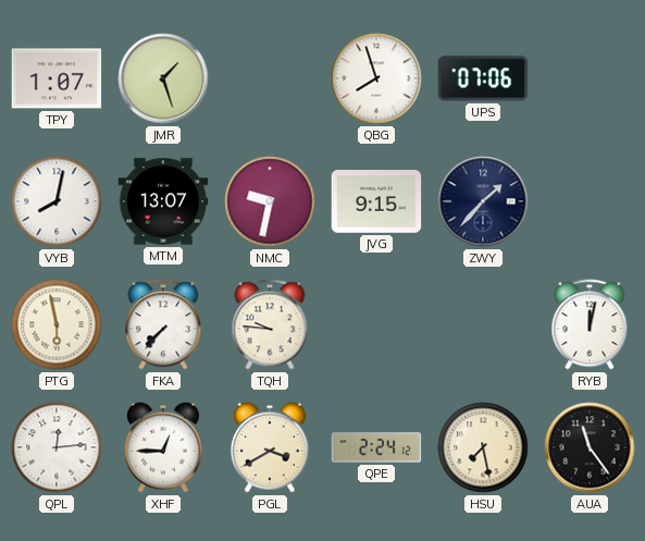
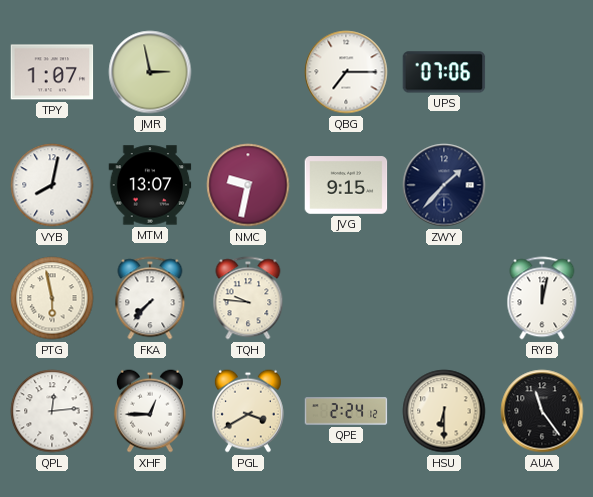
JMR: 1:27 -> 2:58
QBG: 7:57 -> 7:15
HSU: 7:28 -> 6:30
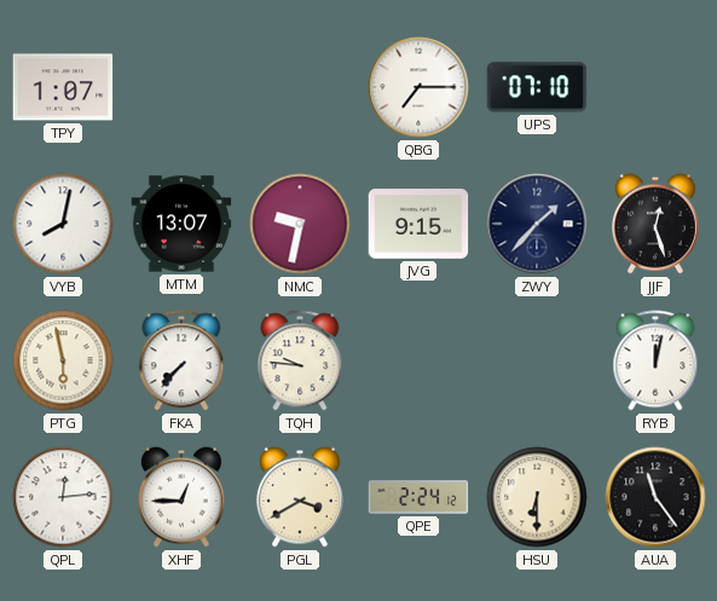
JMR: 2:58 -> none
UPS: 07:06 -> 07:10
JJF: none -> 12:27
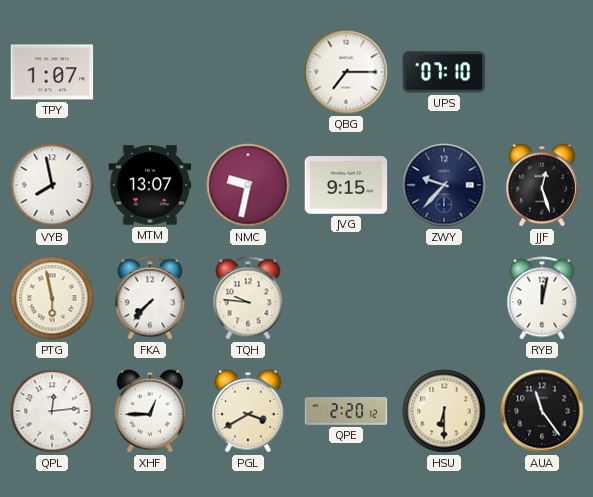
VYB: 8:02 -> 7:58
ZWY: 1:37 -> 9:37
QPE: 2:24 -> 2:20
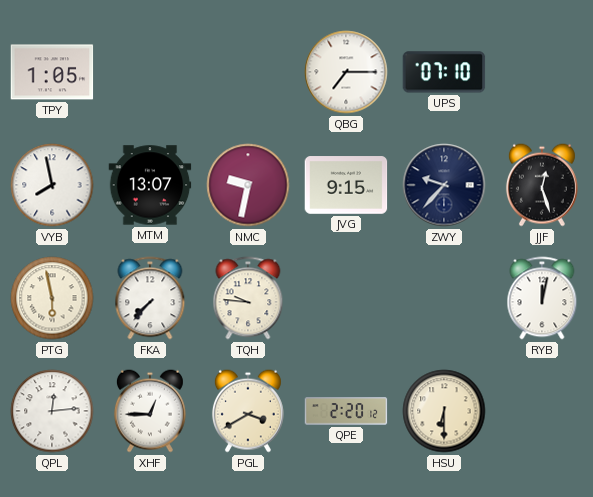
TPY: 1:07 -> 1:05
AUA: 11:24 -> none
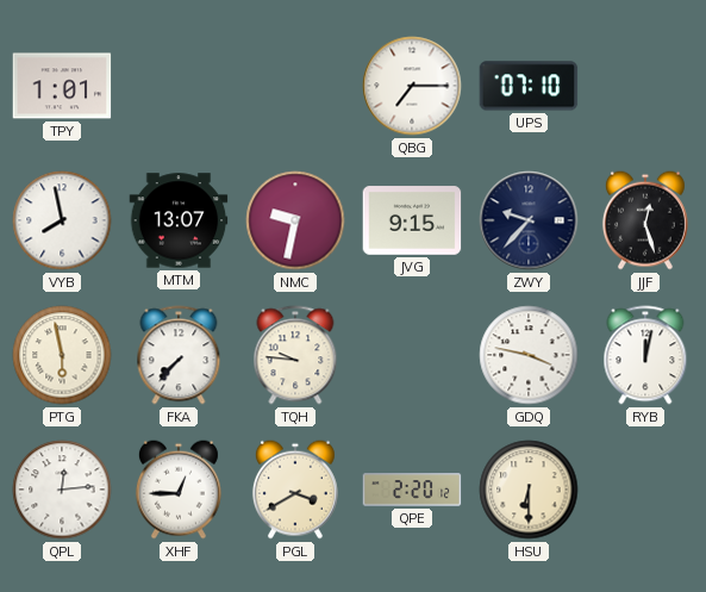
TPY: 1:05 -> 1:01
GDQ: none -> 3:47
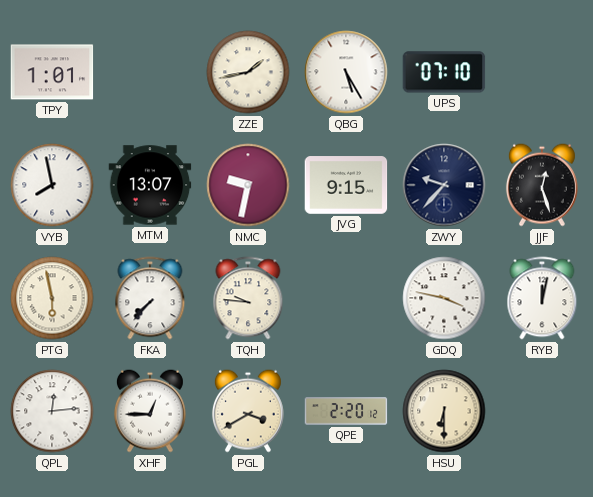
ZZE: none -> 1:43
QBG: 7:15 -> 5:25
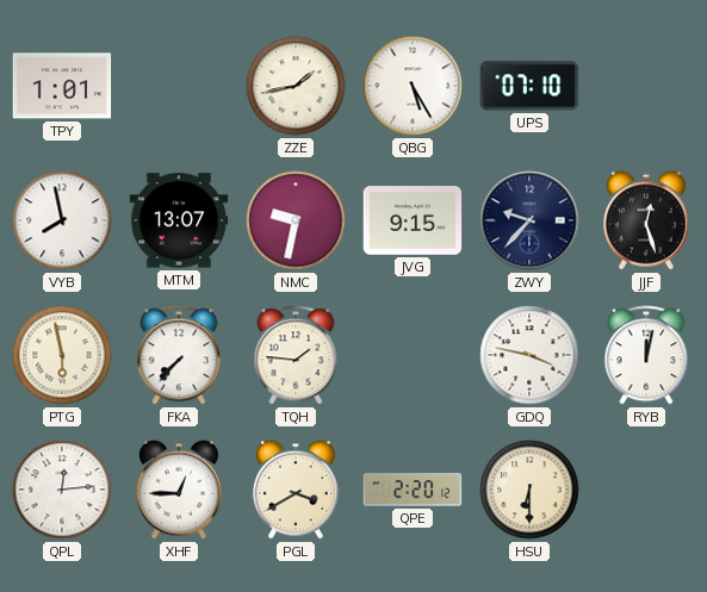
TQH: 9:46 -> 1:46
